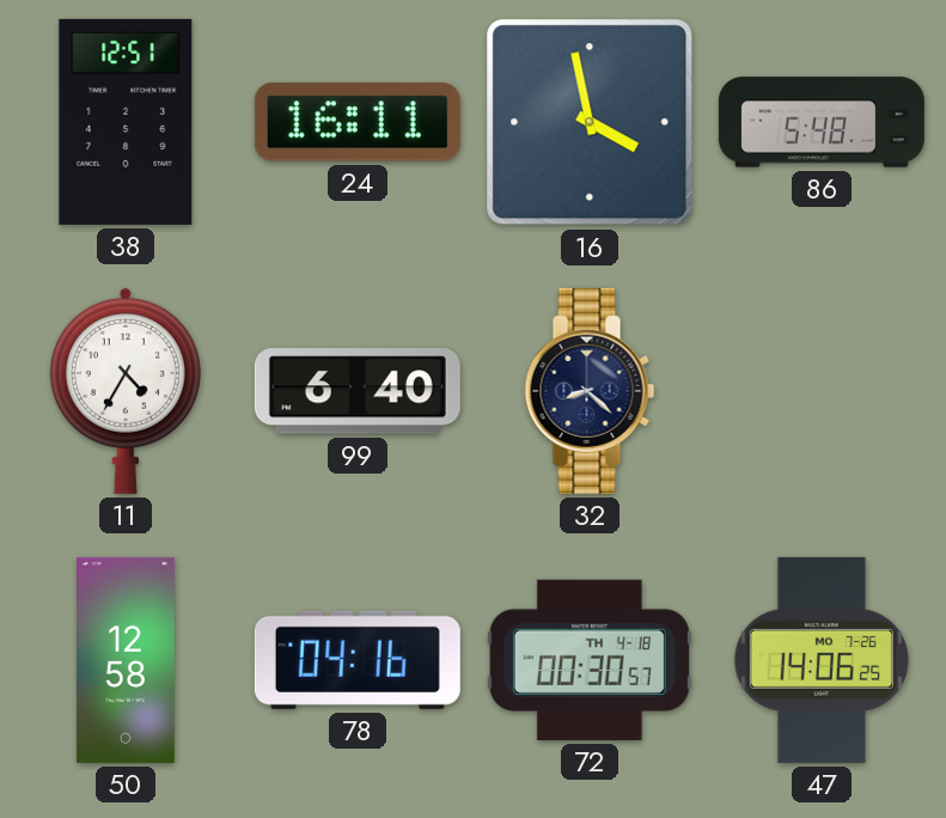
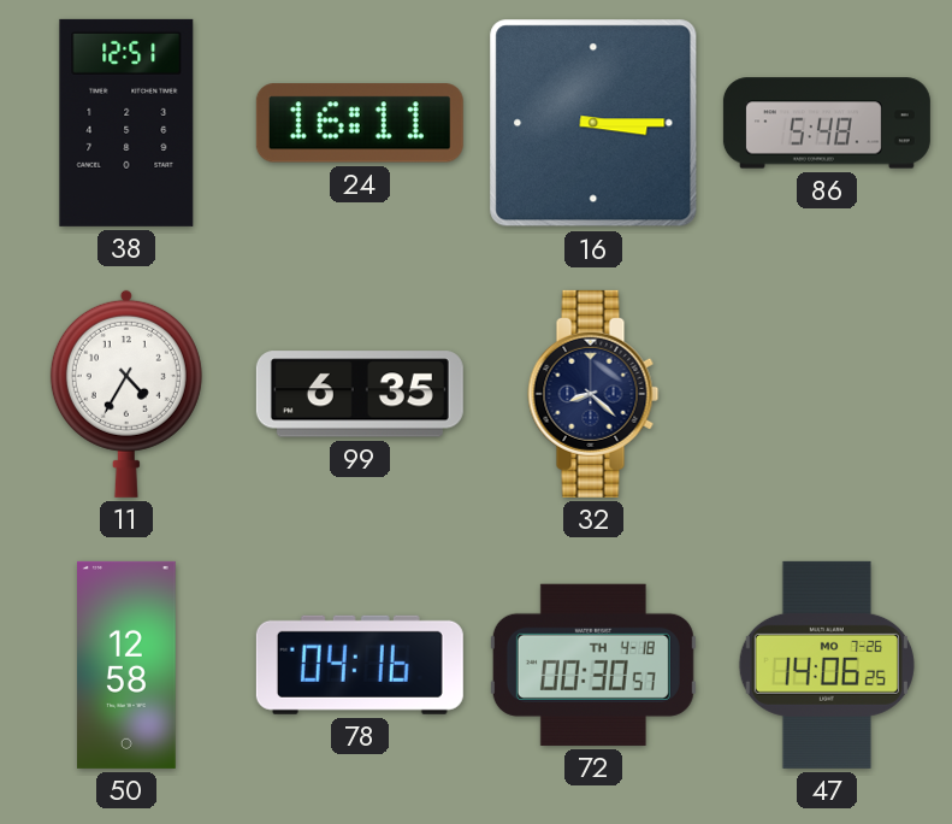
16: 3:58 -> 3:15
99: 6:40 -> 6:35
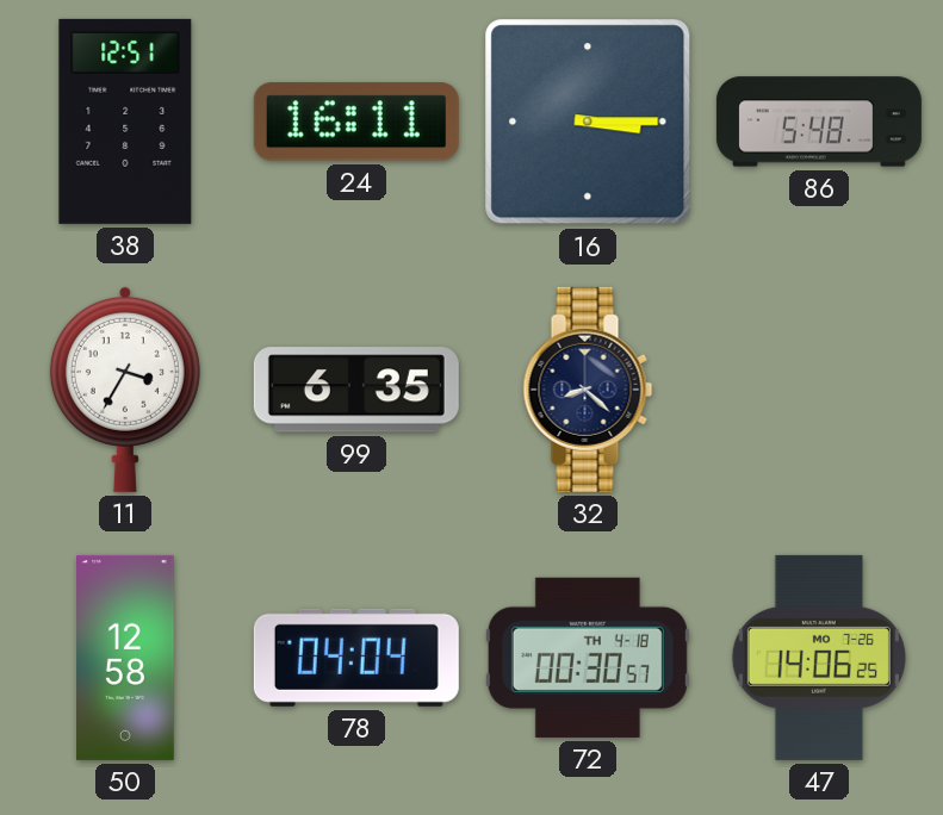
11: 4:35 -> 3:35
78: 04:16 -> 04:04
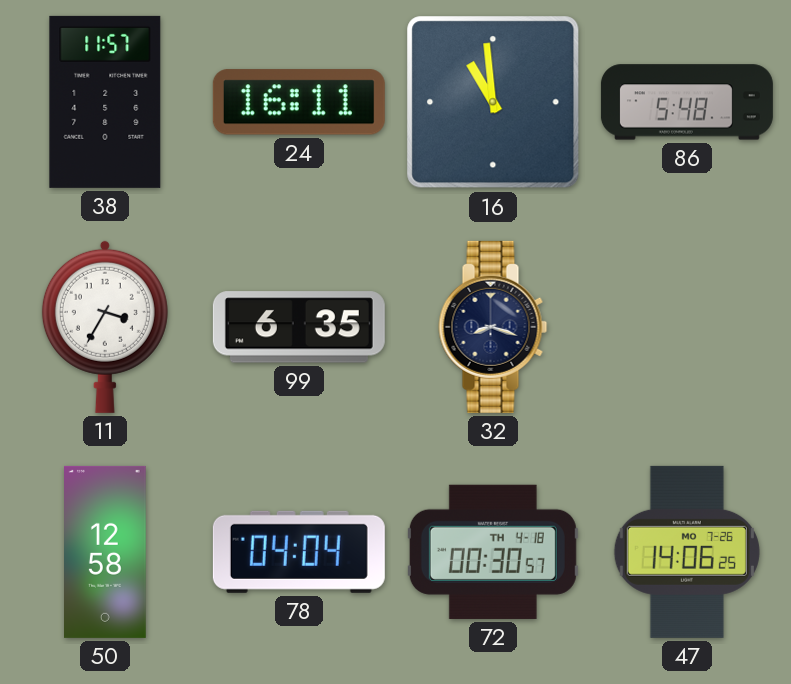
38: 12:51 -> 11:57
16: 3:15 -> 10:59
32: 8:22 -> 8:18
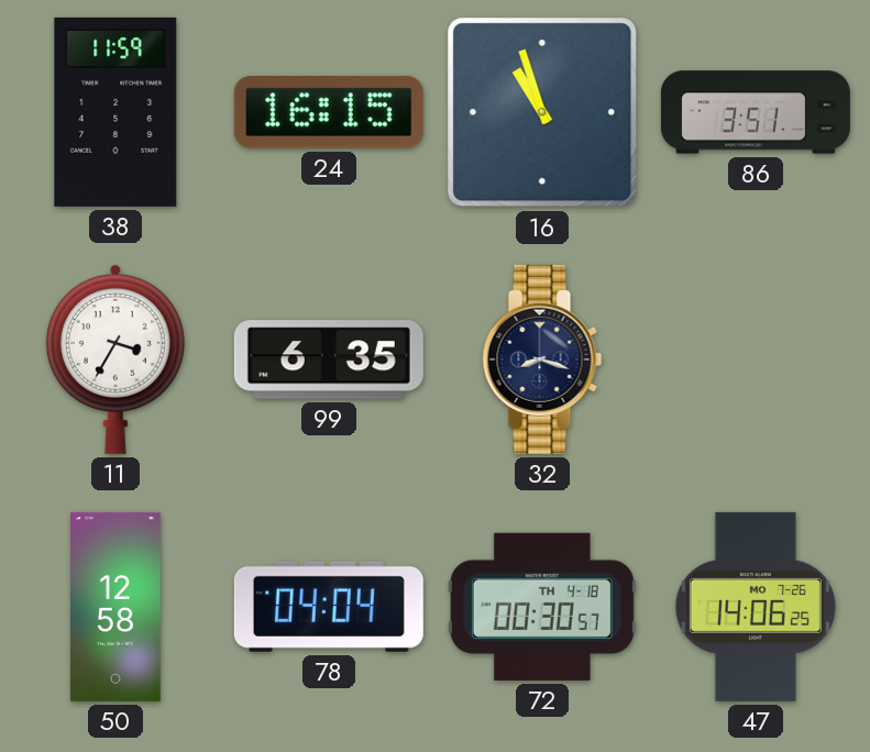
38: 11:57 -> 11:59
24: 16:11 -> 16:15
16: 10:59 -> 10:57
86: 5:48 -> 3:51
